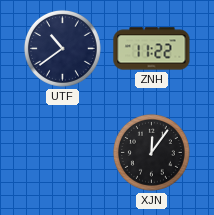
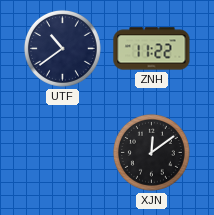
XJN: 12:06 -> 12:09
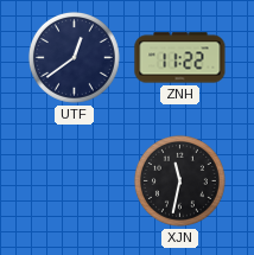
UTF: 10:39 -> 12:39
XJN: 12:09 -> 11:32
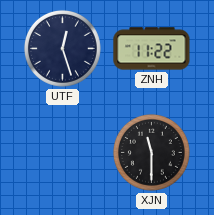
UTF: 12:39 -> 12:27
XJN: 11:32 -> 11:30
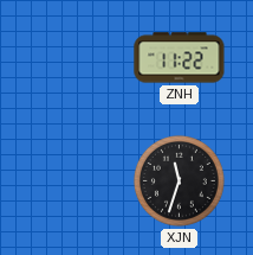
UTF: 12:27 -> none
XJN: 11:30 -> 11:33
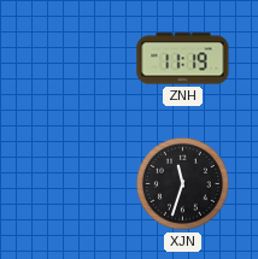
ZNH: 11:22 -> 11:19
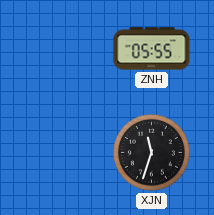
ZNH: 11:19 -> 05:55
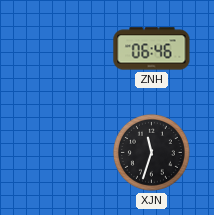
ZNH: 05:55 -> 06:46
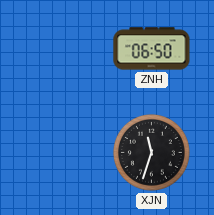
ZNH: 06:46 -> 06:50
